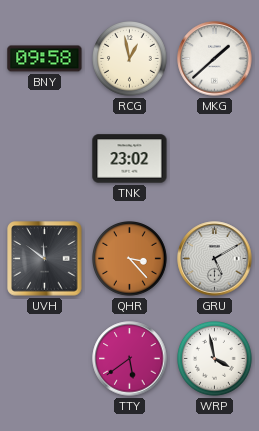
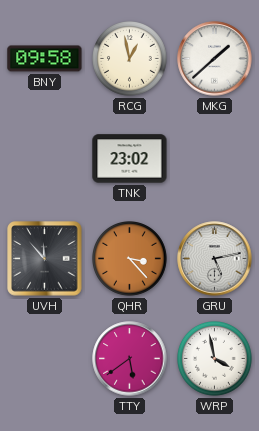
UVH: 11:51 -> 11:53
GRU: 5:10 -> 5:13
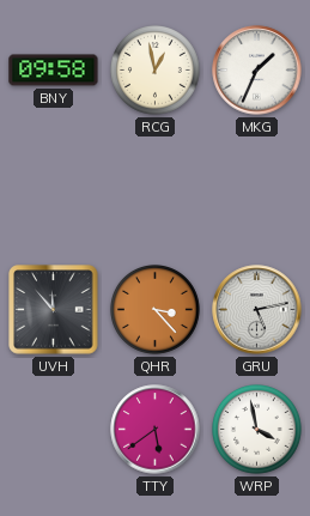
MKG: 1:38 -> 1:34
TNK: 23:02 -> none
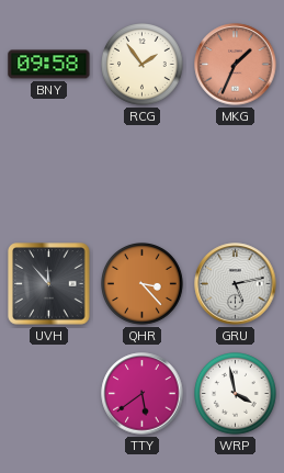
RCG: 12:58 -> 1:54
MKG dial: white -> salmon
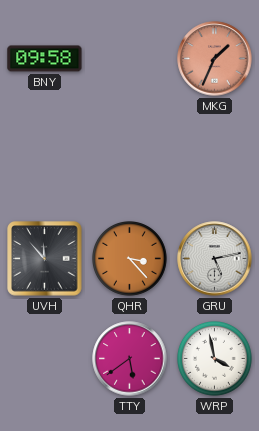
RCG: 1:54 -> none
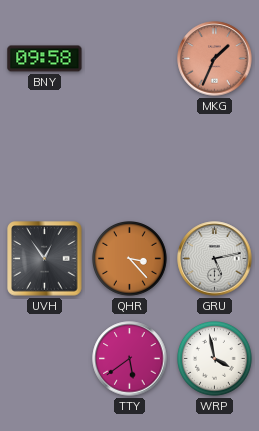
UVH: 11:53 -> 12:54
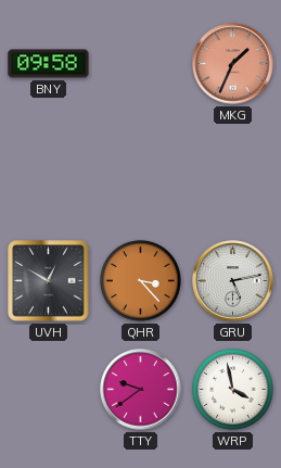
UVH: 12:54 -> 12:50
TTY: 5:39 -> 9:39
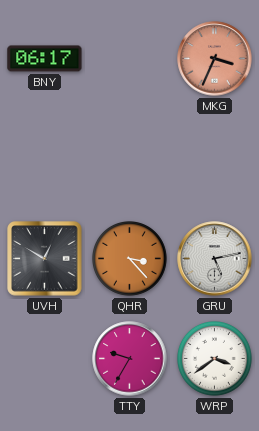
BNY: 09:58 -> 06:17
MKG: 1:34 -> 3:34
TTY: 9:39 -> 9:35
WRP: 3:58 -> 3:39
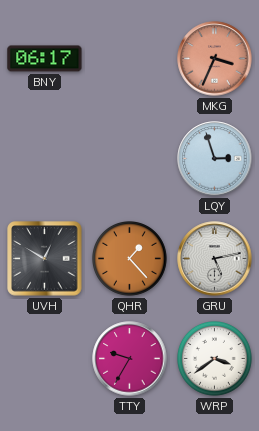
LQY: none -> 2:57
QHR: 3:23 -> 1:23
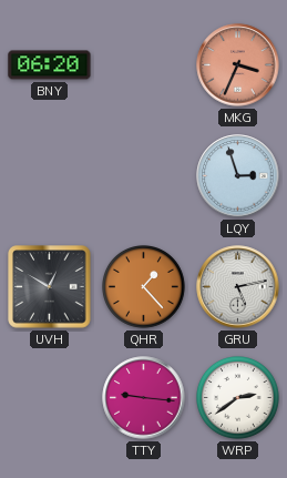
BNY: 06:17 -> 06:20
TTY: 9:35 -> 9:16
WRP: 3:39 -> 2:39
